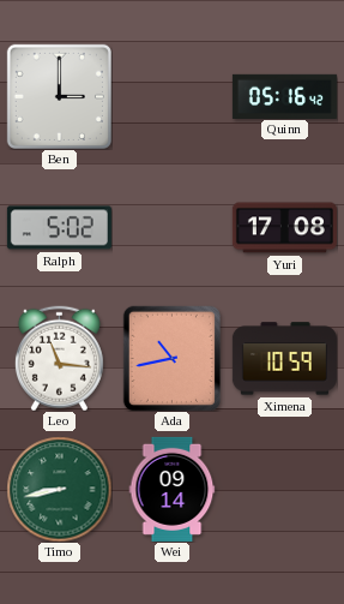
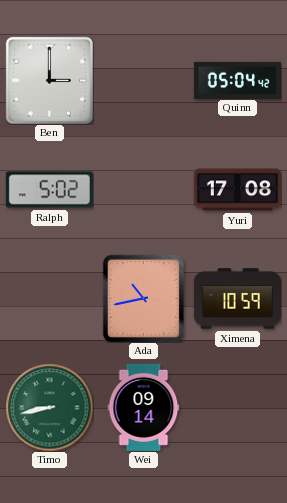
Quinn: 05:16 -> 05:04
Leo: 11:16 -> none
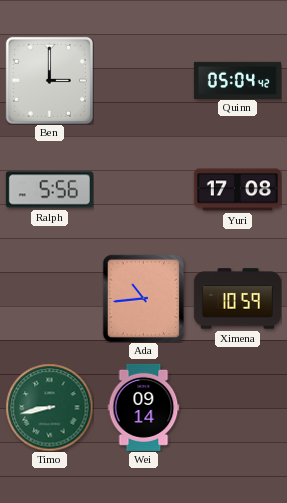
Ralph: 5:02 -> 5:56
Ada: 10:43 -> 10:44
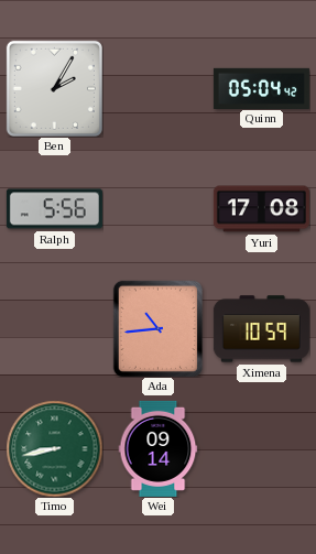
Ben: 3:00 -> 2:05
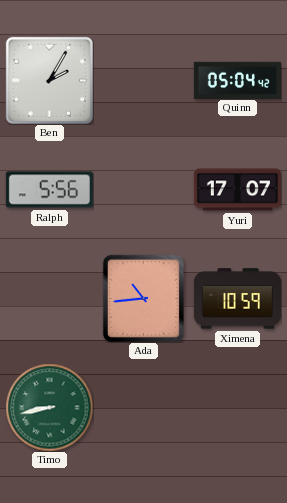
Yuri: 17:08 -> 17:07
Wei: 09:14 -> none
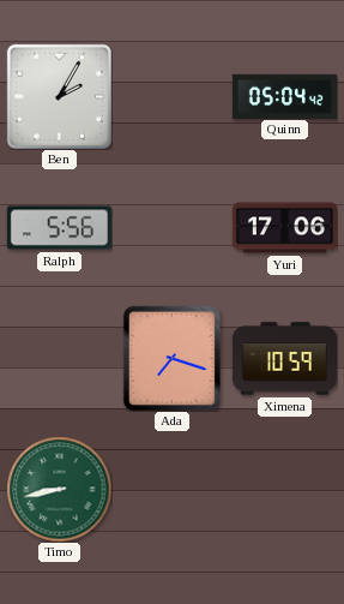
Yuri: 17:07 -> 17:06
Ada: 10:44 -> 7:18
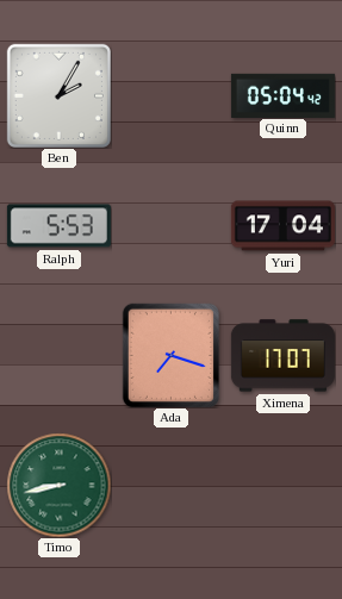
Ralph: 5:56 -> 5:53
Yuri: 17:06 -> 17:04
Ximena: 10:59 -> 17:07
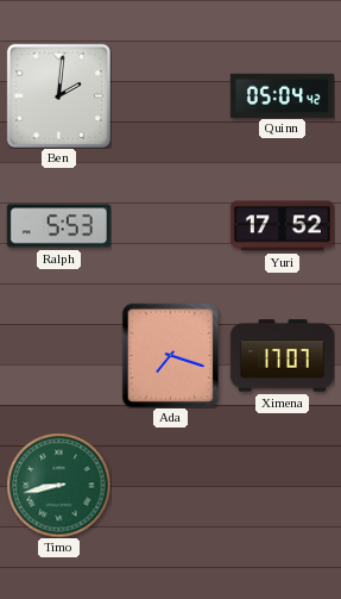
Ben: 2:05 -> 2:01
Yuri: 17:04 -> 17:52
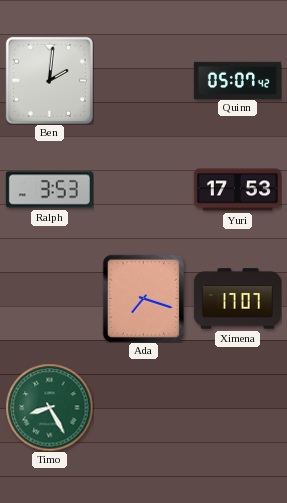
Quinn: 05:04 -> 05:07
Ralph: 5:53 -> 3:53
Yuri: 17:52 -> 17:53
Timo: 8:43 -> 8:25
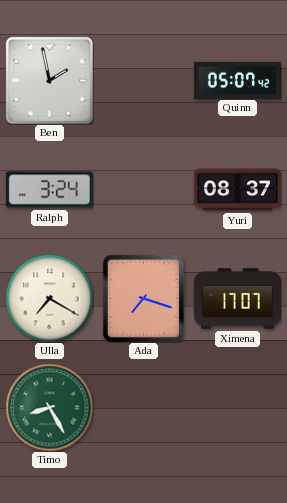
Ben: 2:01 -> 1:58
Ralph: 3:53 -> 3:24
Yuri: 17:53 -> 08:37
Ulla: none -> 7:20
